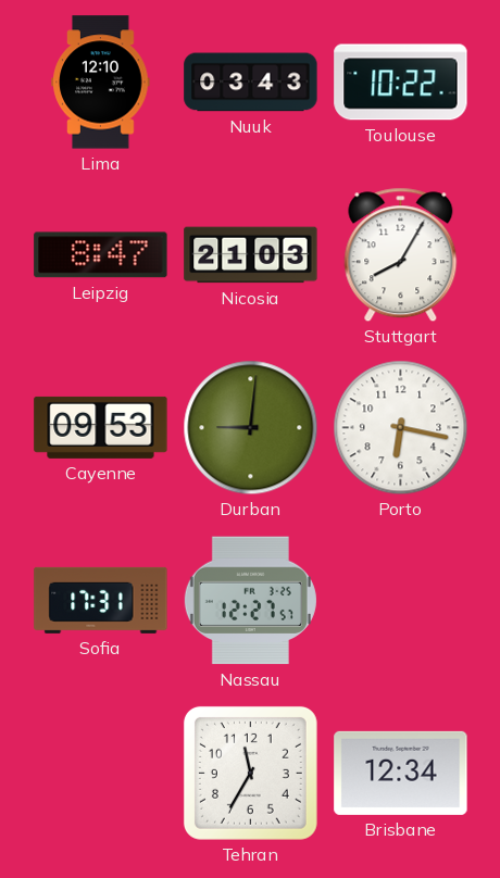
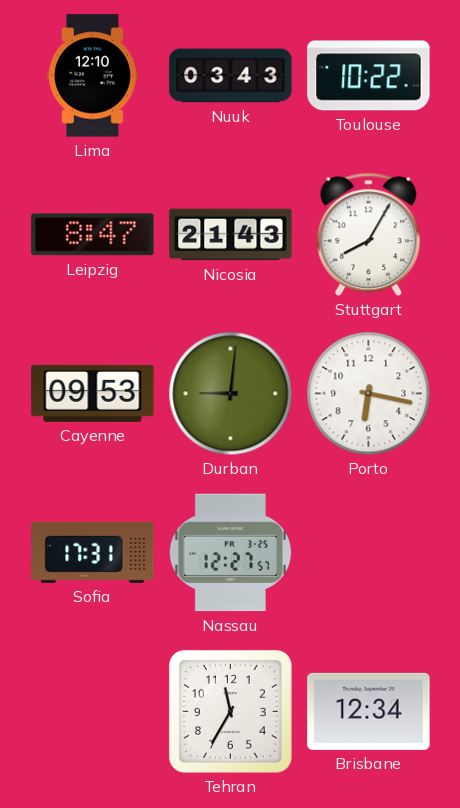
Nicosia: 21:03 -> 21:43
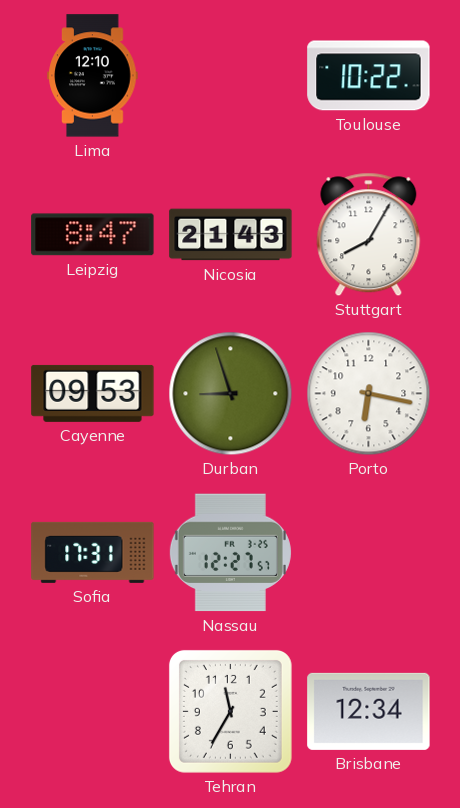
Nuuk: 03:43 -> none
Durban: 9:01 -> 8:57
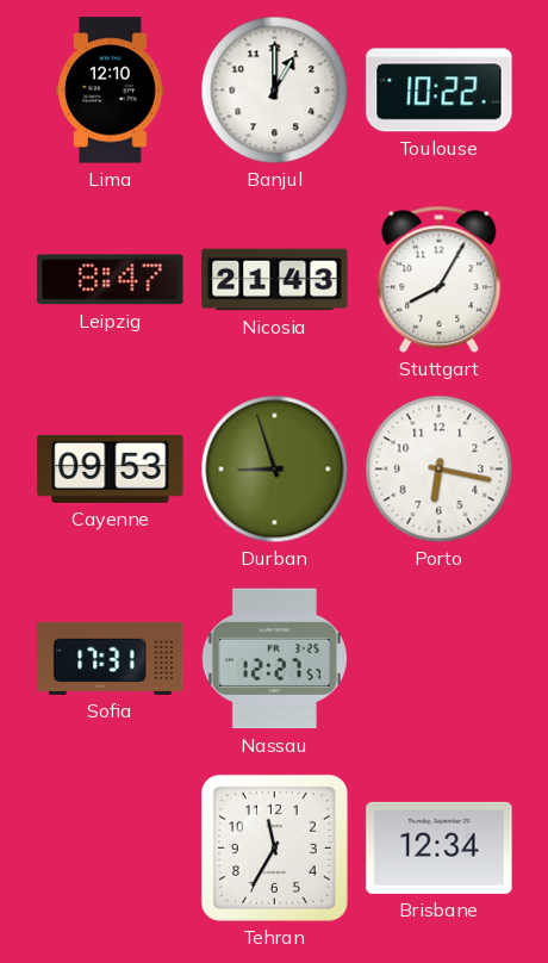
Banjul: none -> 1:00
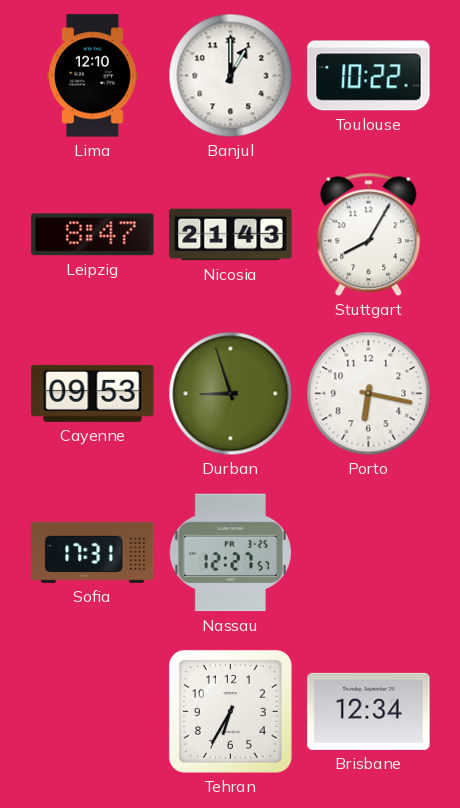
Tehran: 11:35 -> 6:35
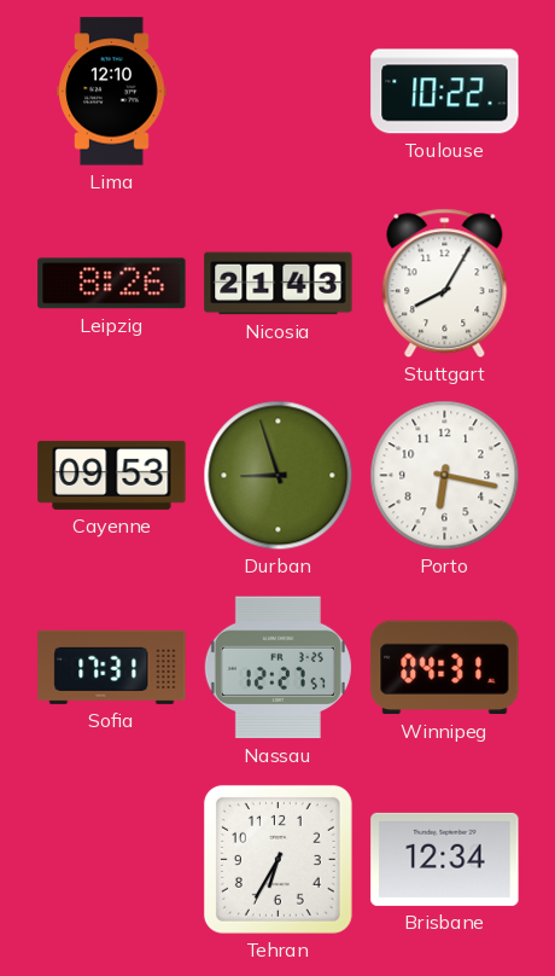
Banjul: 1:00 -> none
Leipzig: 8:47 -> 8:26
Winnipeg: none -> 04:31
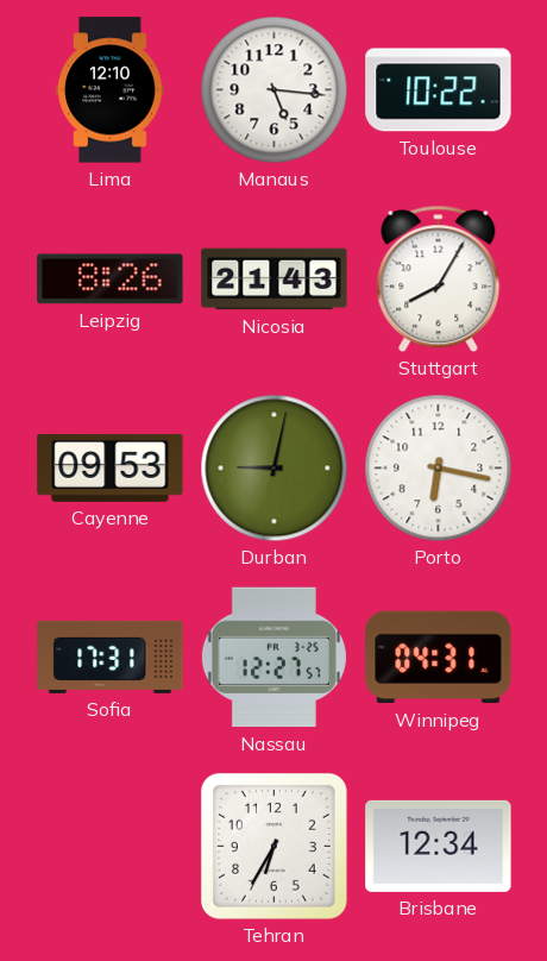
Manaus: none -> 5:16
Durban: 8:57 -> 9:02
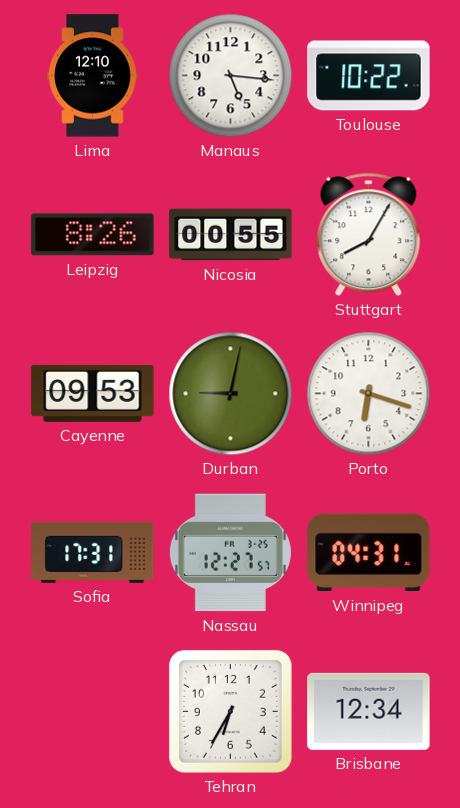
Nicosia: 21:43 -> 00:55
Porto: 6:17 -> 6:18
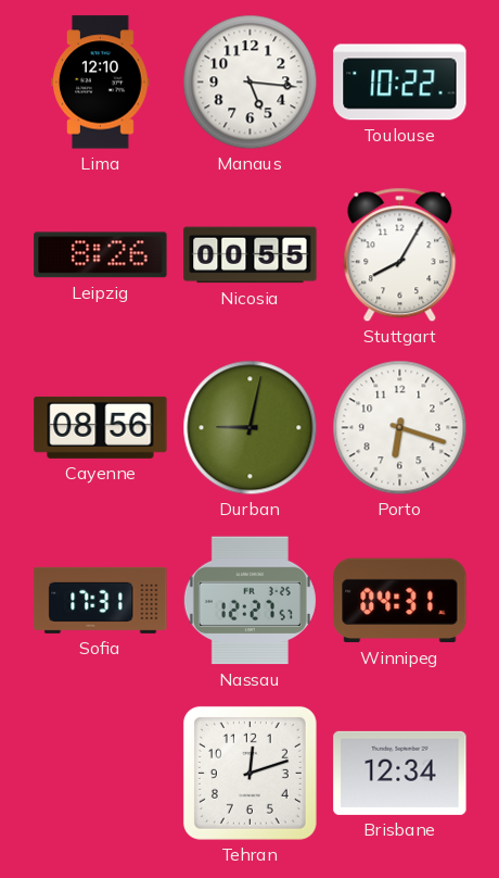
Cayenne: 09:53 -> 08:56
Tehran: 6:35 -> 12:12
